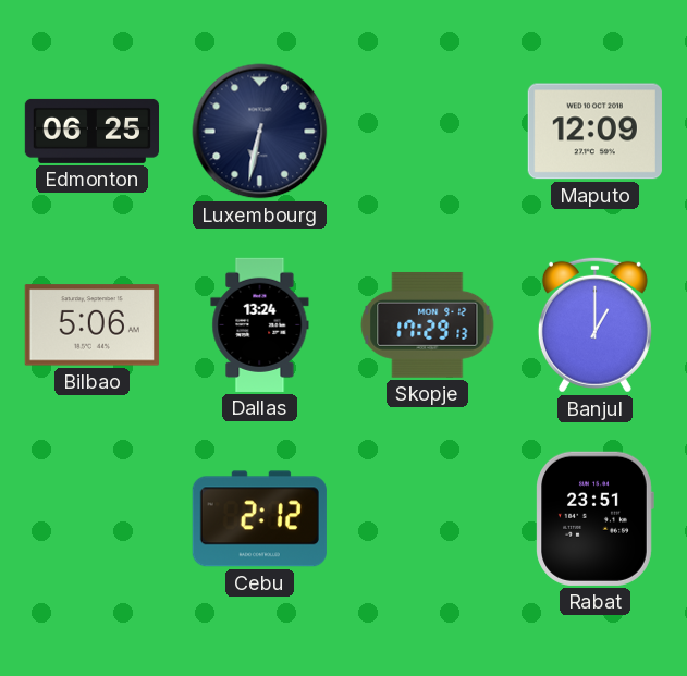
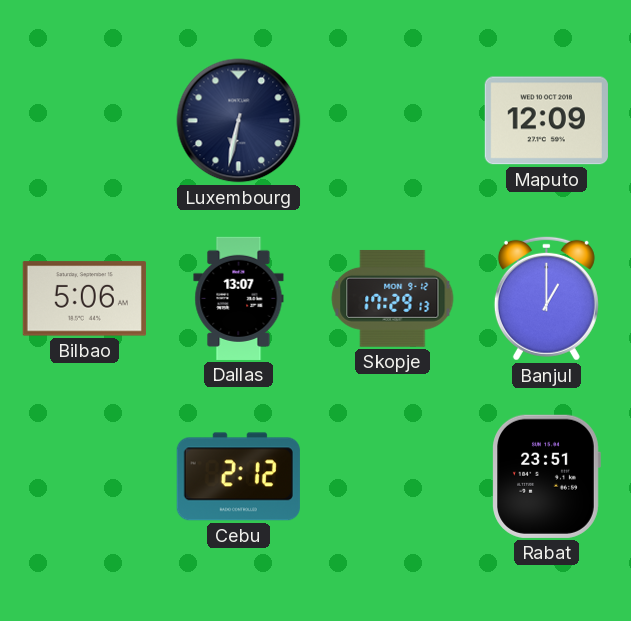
Edmonton: 06:25 -> none
Dallas: 13:24 -> 13:07
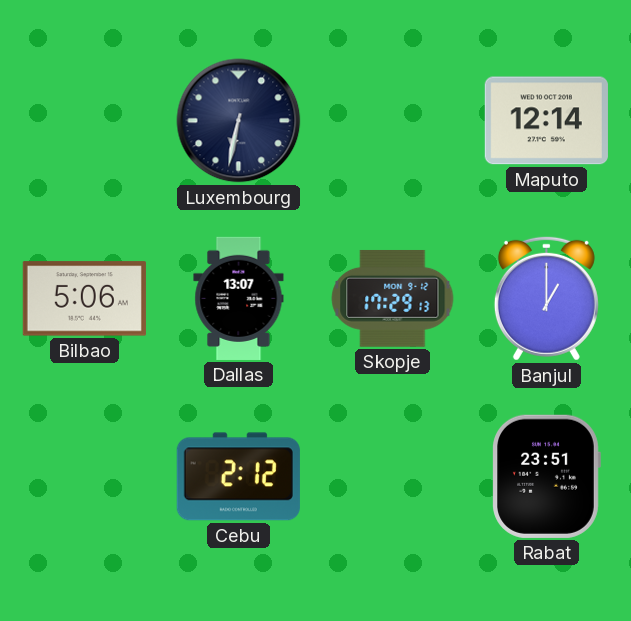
Maputo: 12:09 -> 12:14
